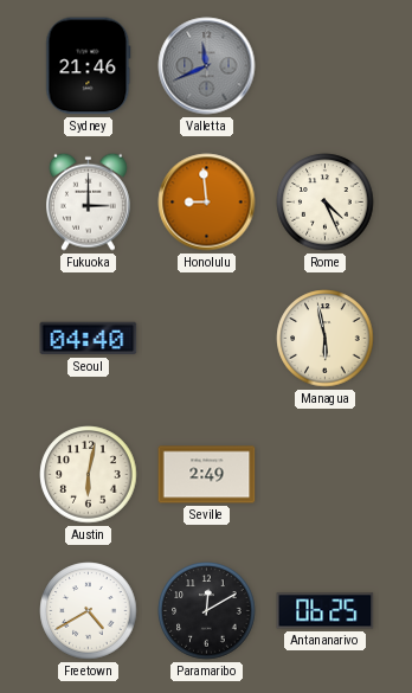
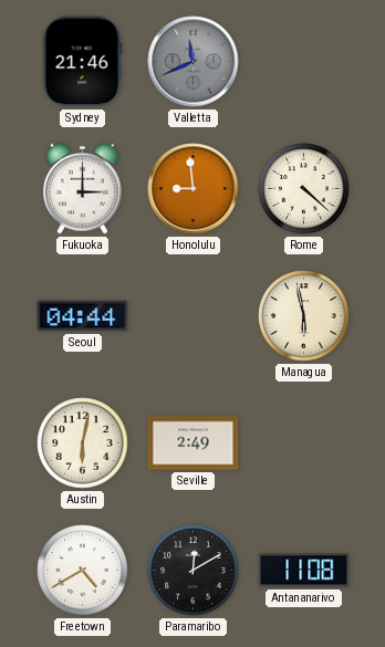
Rome: 4:26 -> 4:22
Seoul: 04:40 -> 04:44
Antananarivo: 06:25 -> 11:08
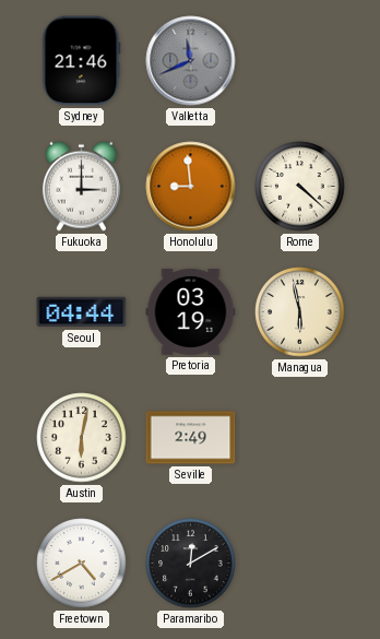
Pretoria: none -> 03:19
Antananarivo: 11:08 -> none
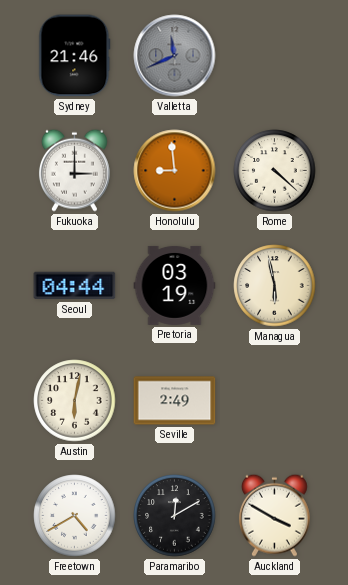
Auckland: none -> 3:50
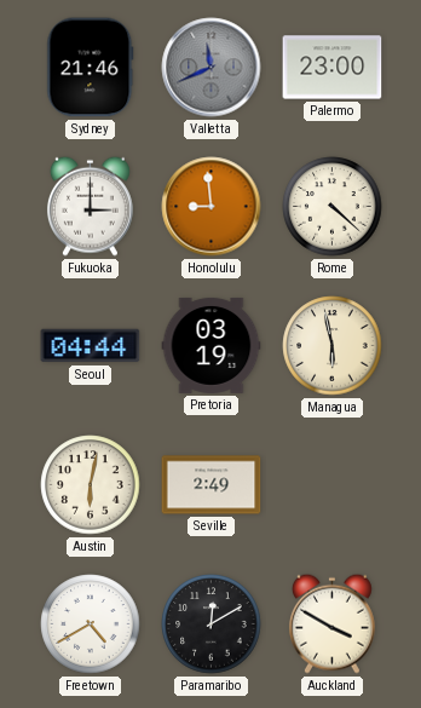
Palermo: none -> 23:00
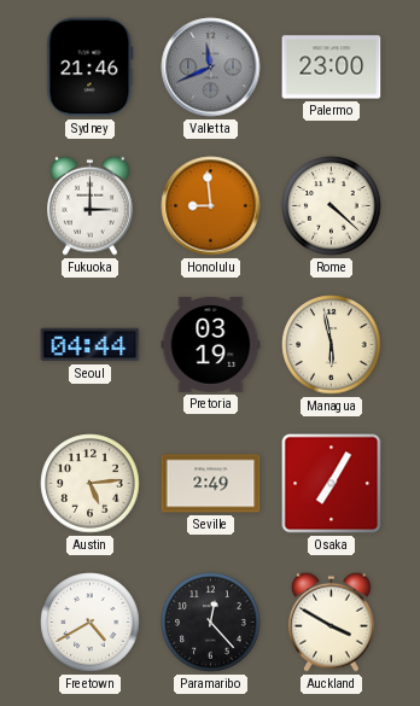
Austin: 6:02 -> 5:14
Osaka: none -> 7:05
Paramaribo: 12:10 -> 12:23
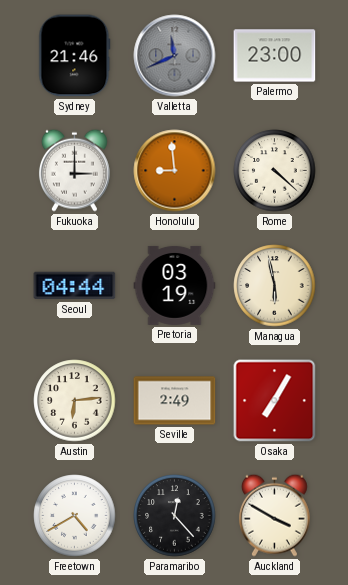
Austin: 5:14 -> 6:14
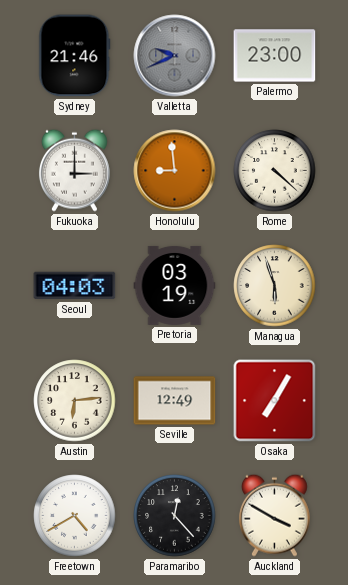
Valletta: 11:41 -> 9:41
Seoul: 04:44 -> 04:03
Managua: 5:58 -> 5:57
Seville: 2:49 -> 12:49
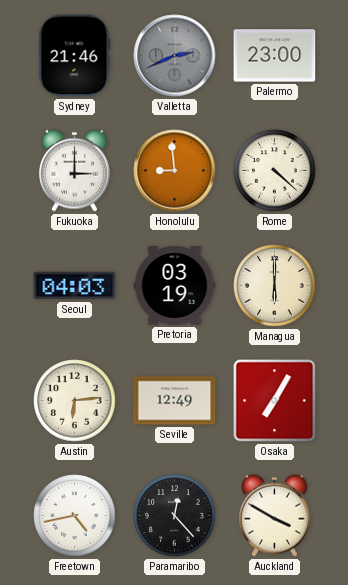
Valletta: 9:41 -> 2:41
Managua: 5:57 -> 6:00
Freetown: 4:40 -> 4:43
